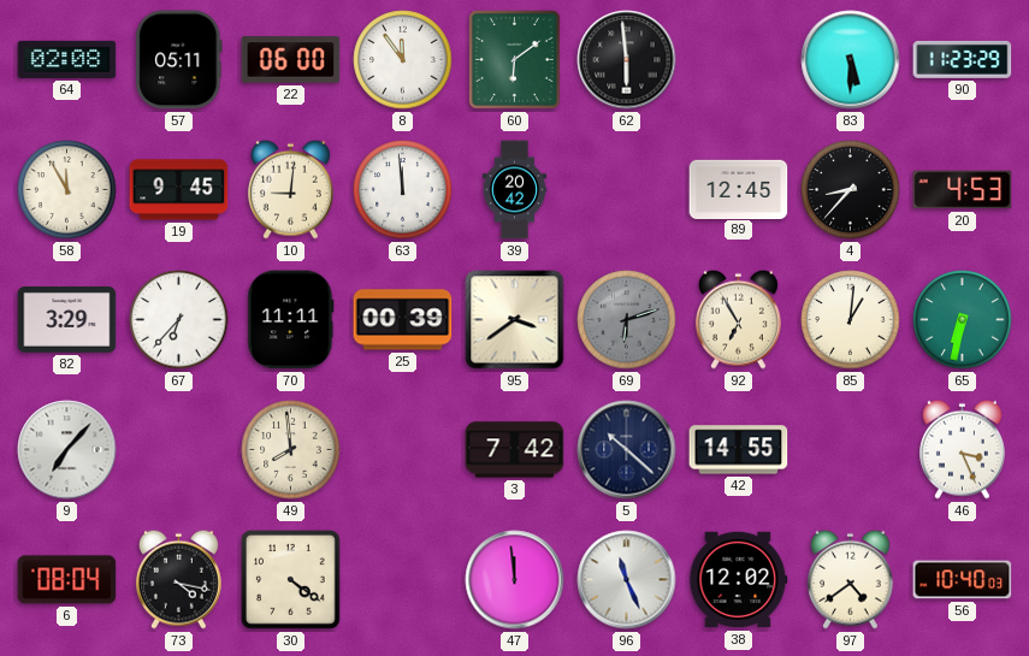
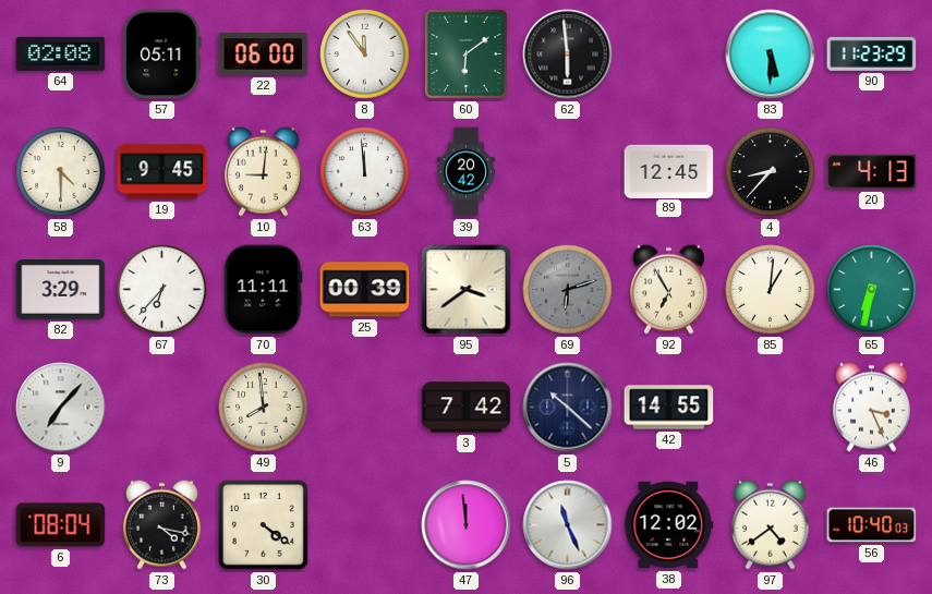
58: 11:55 -> 4:30
20: 4:53 -> 4:13
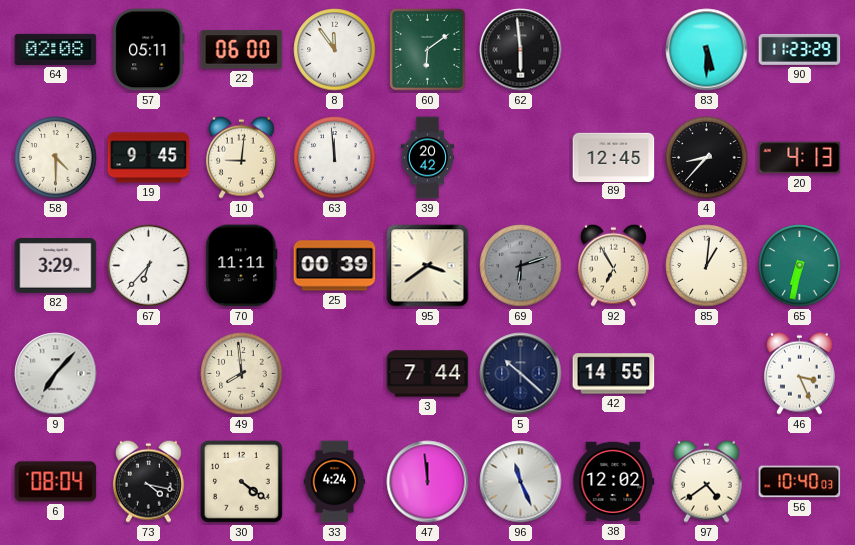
3: 7:42 -> 7:44
33: none -> 4:24
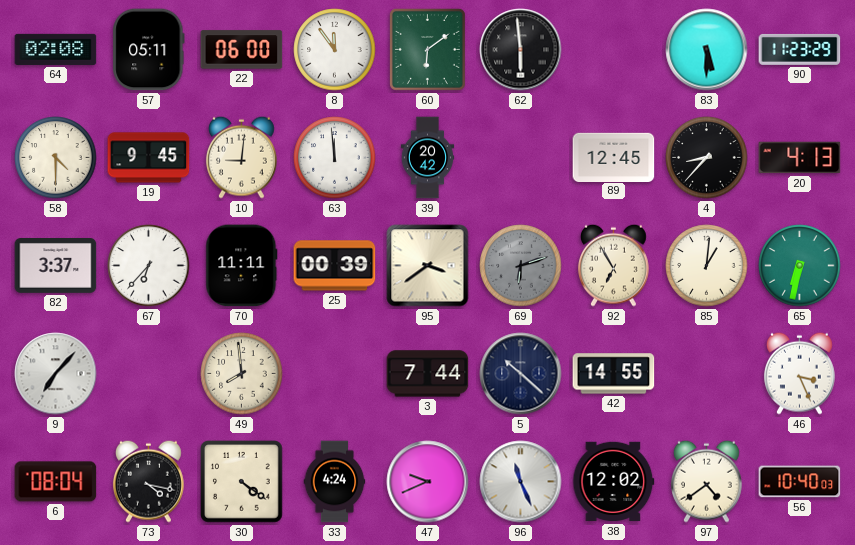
82: 3:29 -> 3:37
47: 11:59 -> 9:41
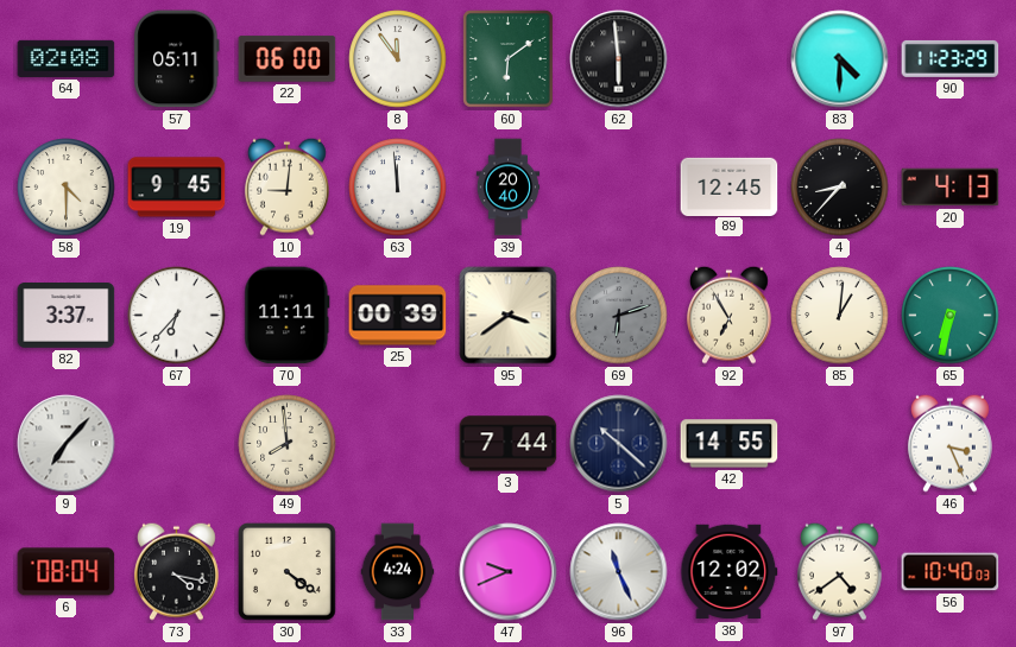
83: 5:30 -> 4:30
39: 20:42 -> 20:40
